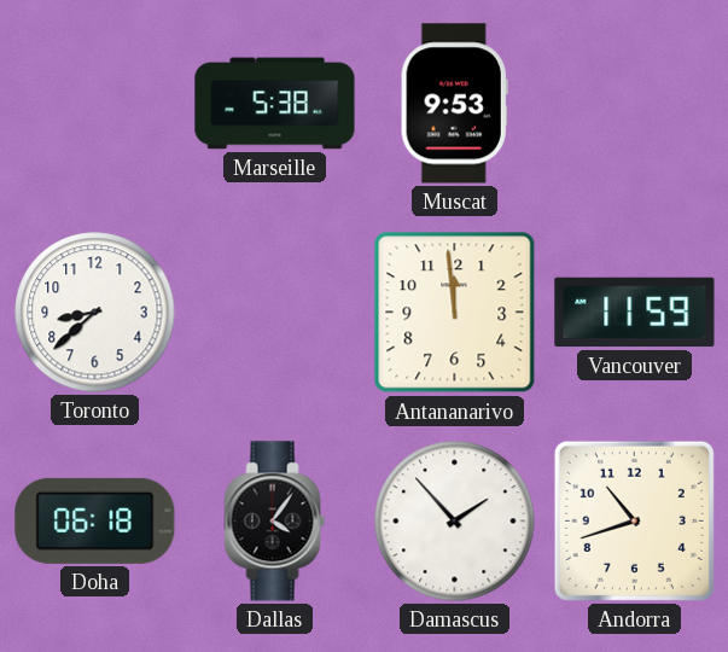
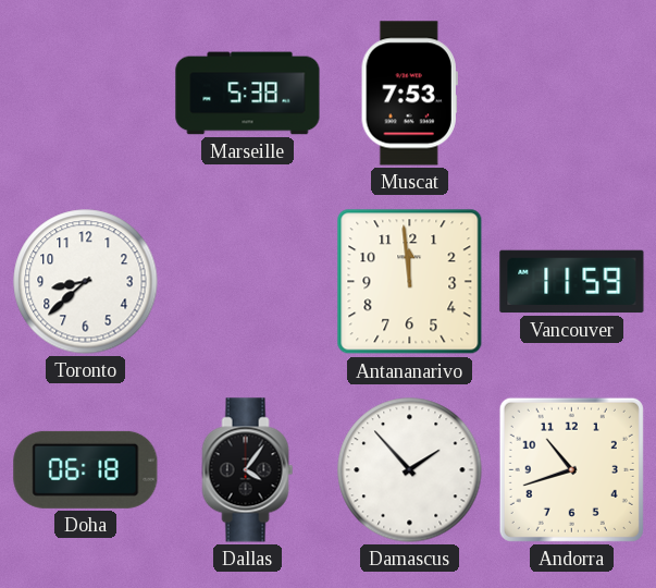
Muscat: 9:53 -> 7:53
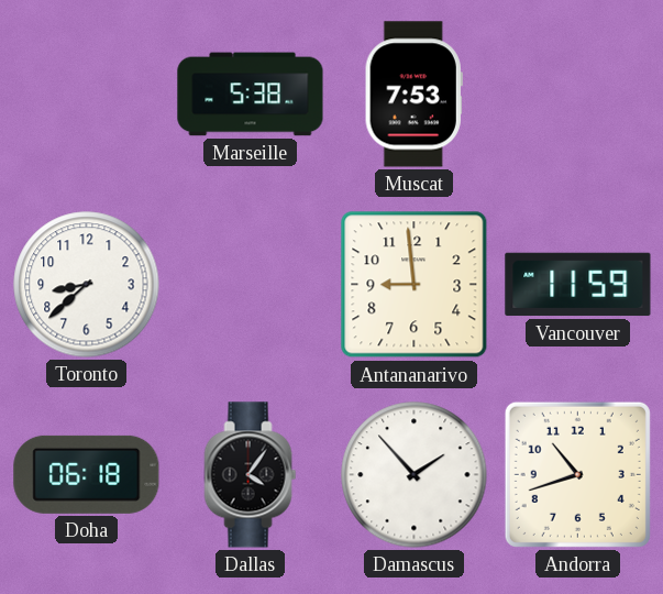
Antananarivo: 11:59 -> 8:59
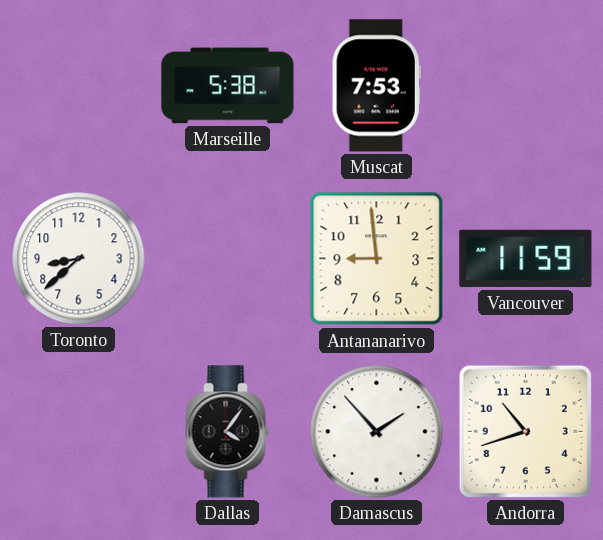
Doha: 06:18 -> none
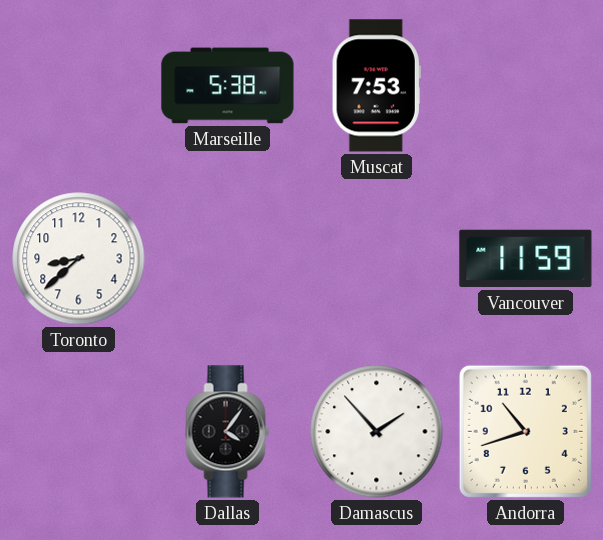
Antananarivo: 8:59 -> none
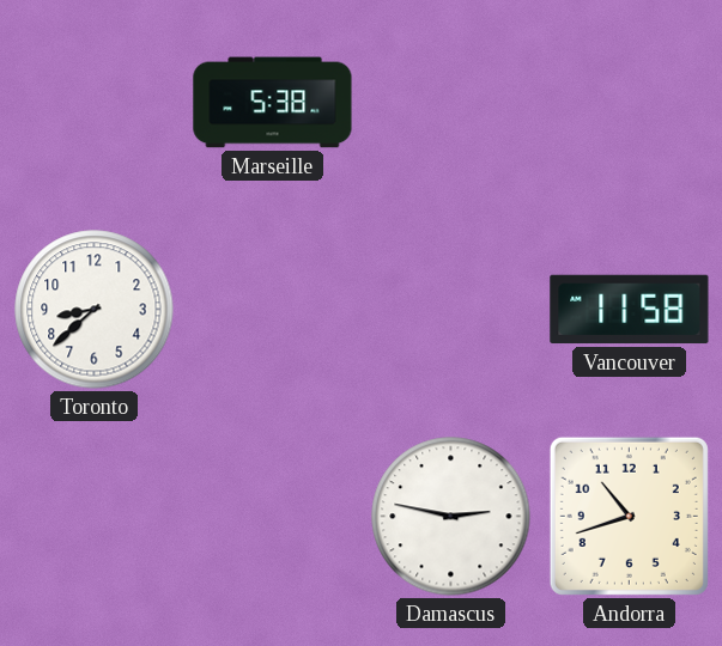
Muscat: 7:53 -> none
Vancouver: 11:59 -> 11:58
Dallas: 4:06 -> none
Damascus: 1:53 -> 2:47
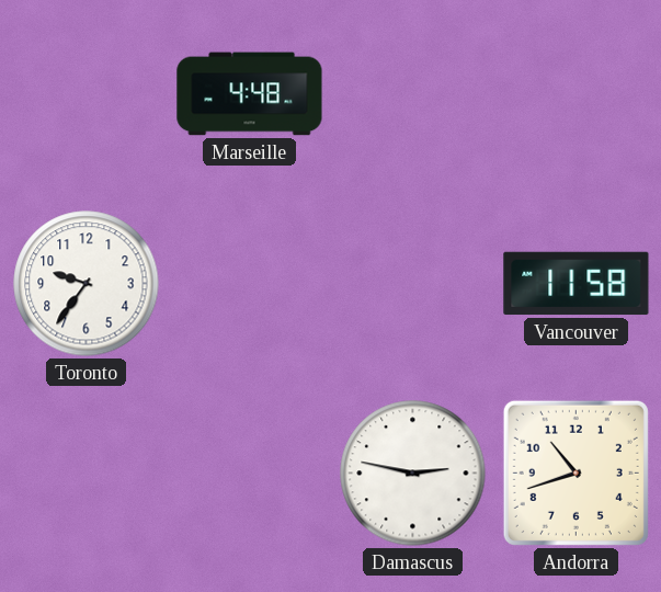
Marseille: 5:38 -> 4:48
Toronto: 8:38 -> 9:36
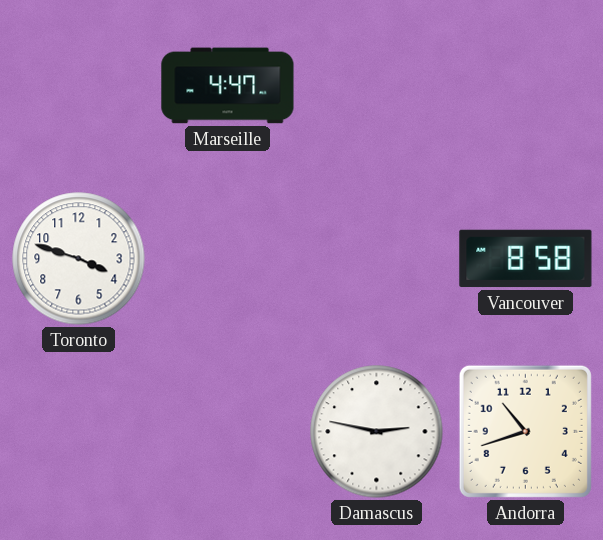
Marseille: 4:48 -> 4:47
Toronto: 9:36 -> 3:48
Vancouver: 11:58 -> 8:58
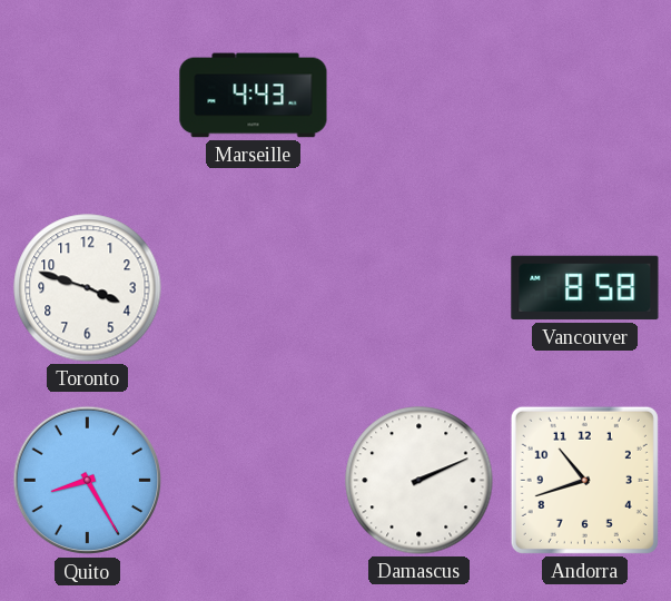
Marseille: 4:47 -> 4:43
Quito: none -> 8:25
Damascus: 2:47 -> 2:11
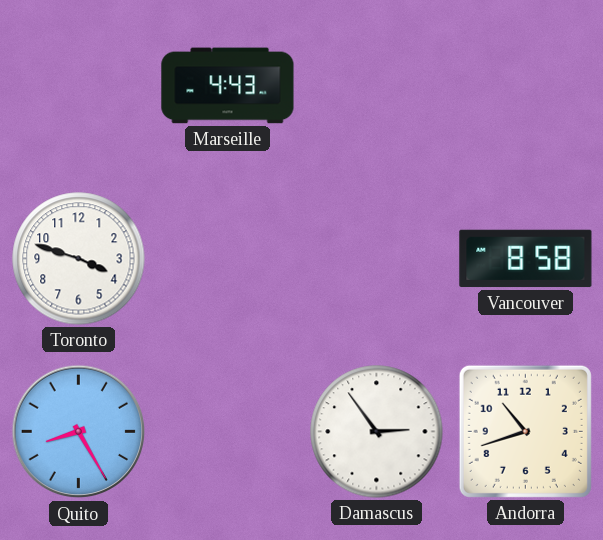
Damascus: 2:11 -> 2:54
